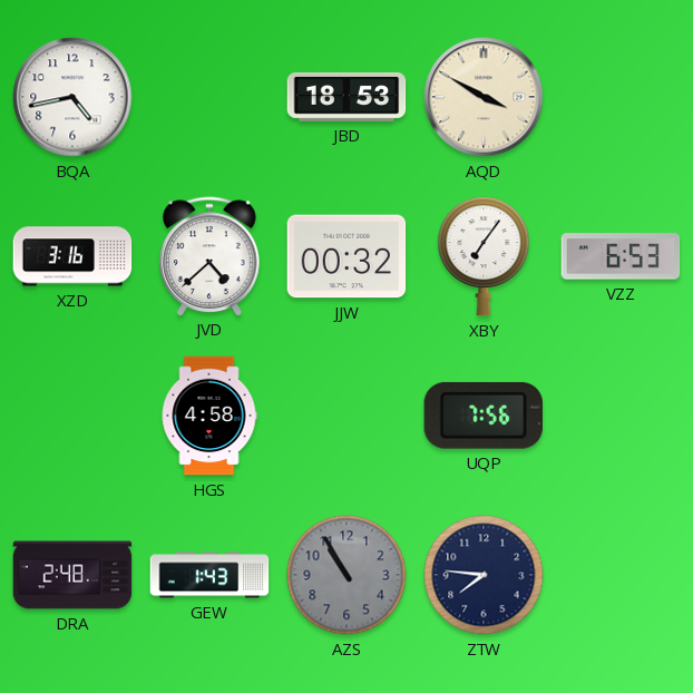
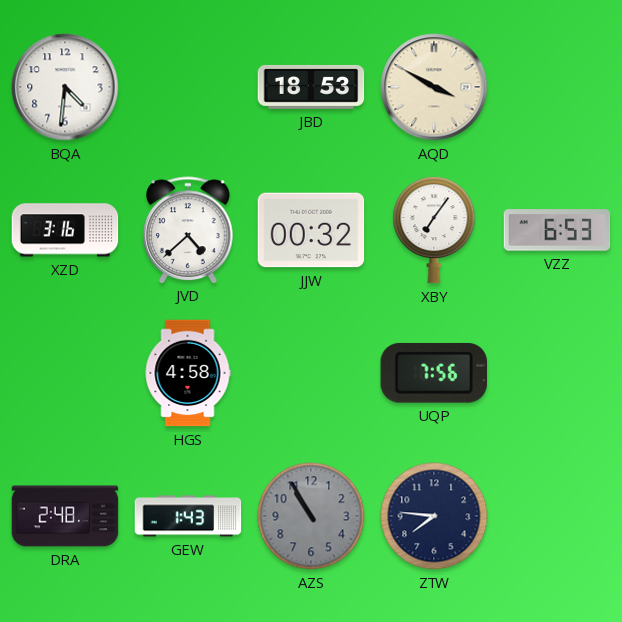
BQA: 4:43 -> 4:31
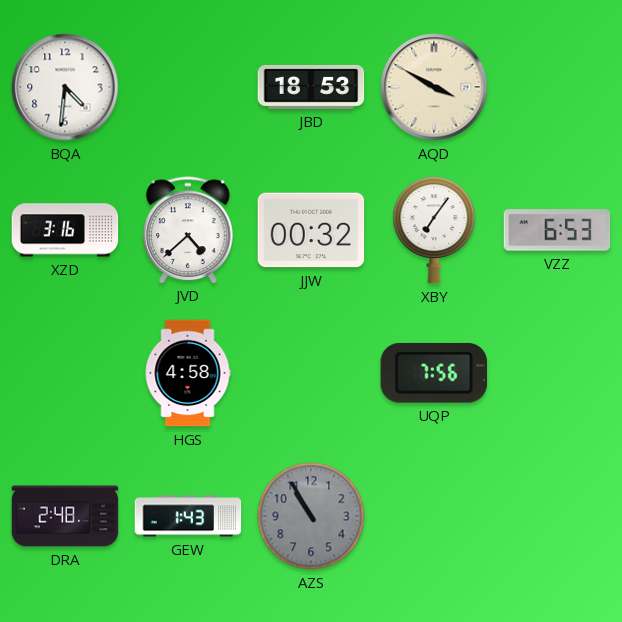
ZTW: 7:46 -> none
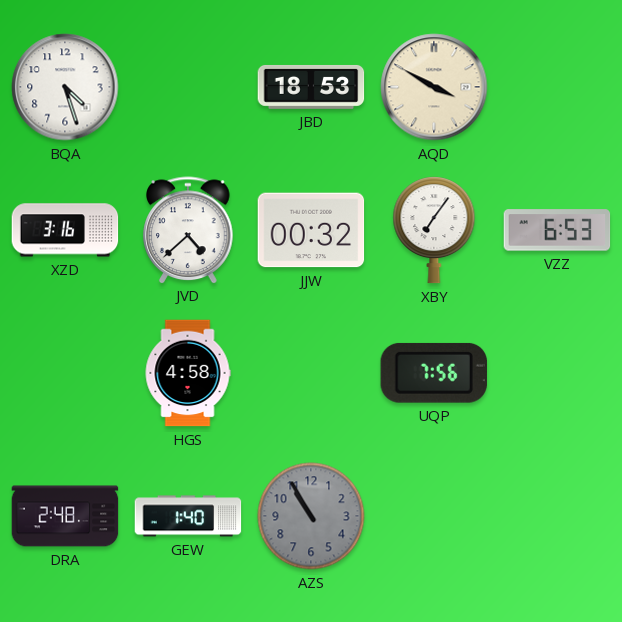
BQA: 4:31 -> 4:27
GEW: 1:43 -> 1:40
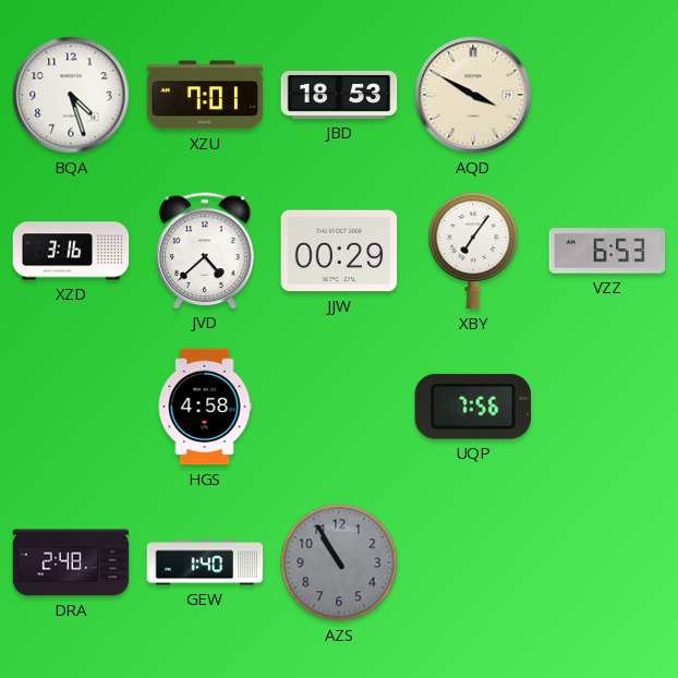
XZU: none -> 7:01
JJW: 00:32 -> 00:29
